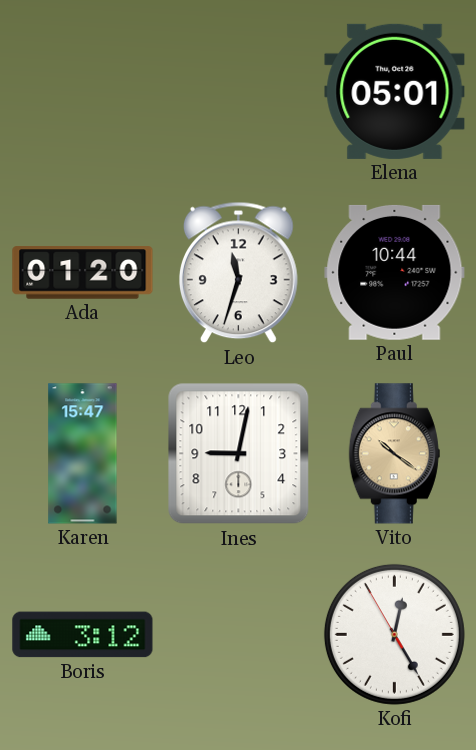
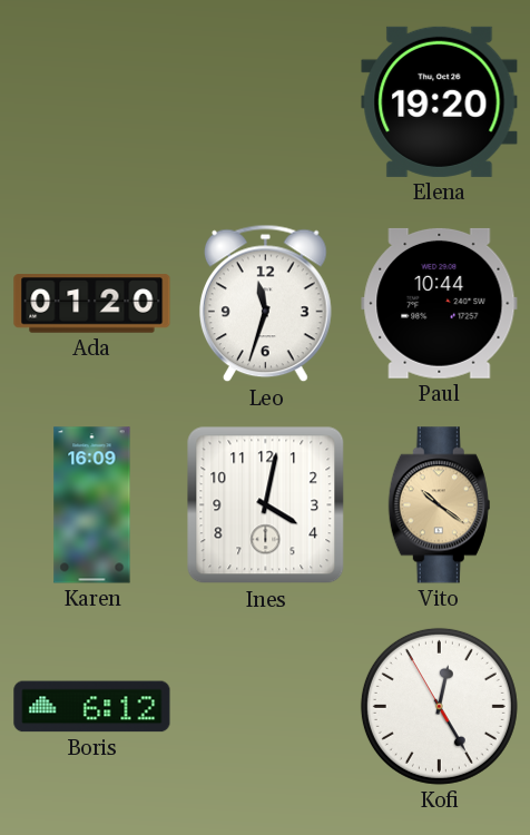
Elena: 05:01 -> 19:20
Karen: 15:47 -> 16:09
Ines: 9:02 -> 4:02
Boris: 3:12 -> 6:12
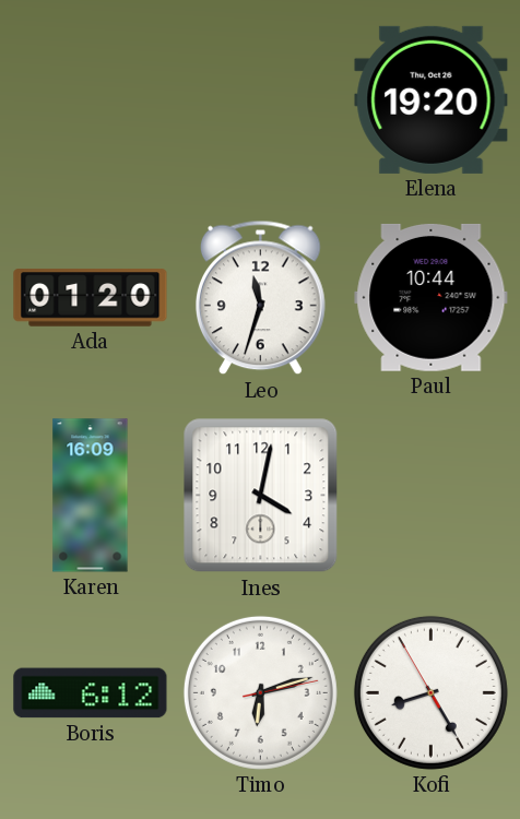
Vito: 10:21 -> none
Timo: none -> 6:12
Kofi: 12:24 -> 8:24
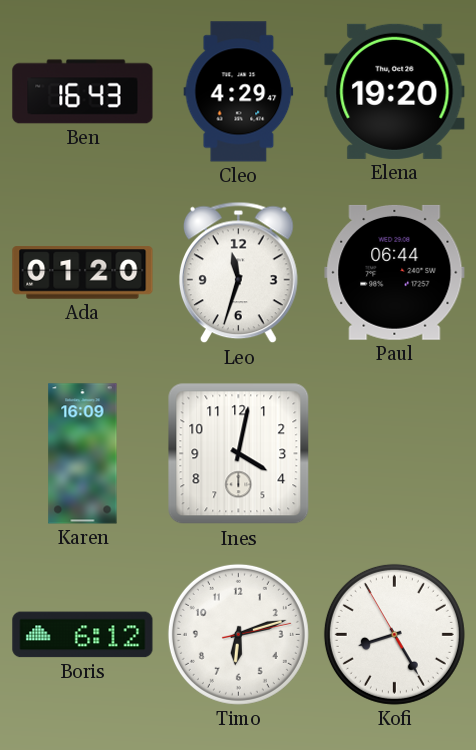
Ben: none -> 16:43
Cleo: none -> 4:29
Paul: 10:44 -> 06:44
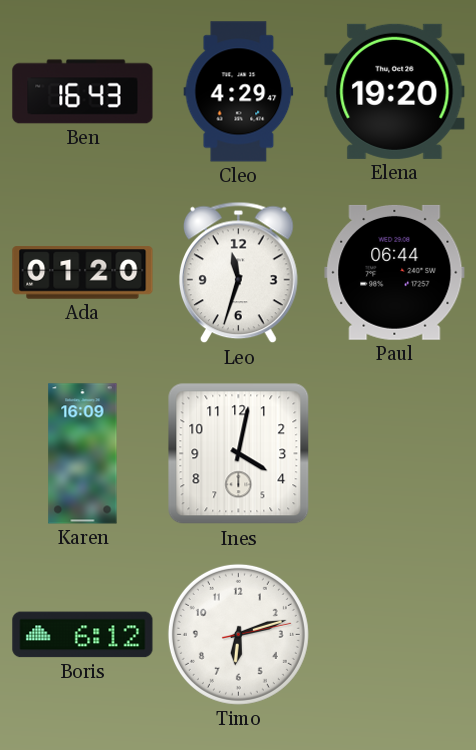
Kofi: 8:24 -> none
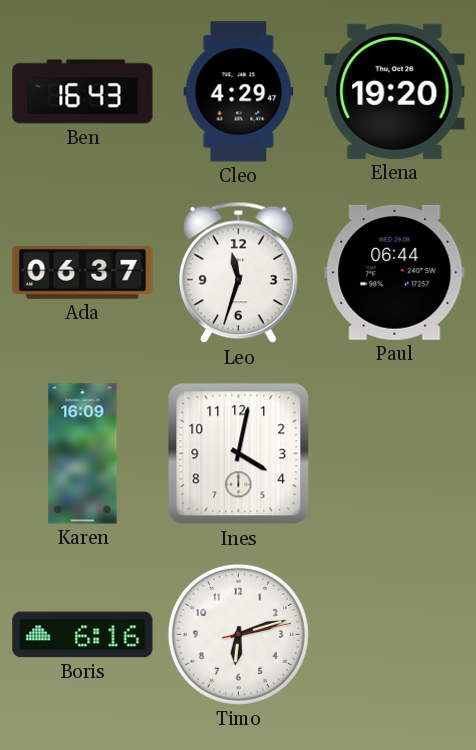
Ada: 01:20 -> 06:37
Boris: 6:12 -> 6:16
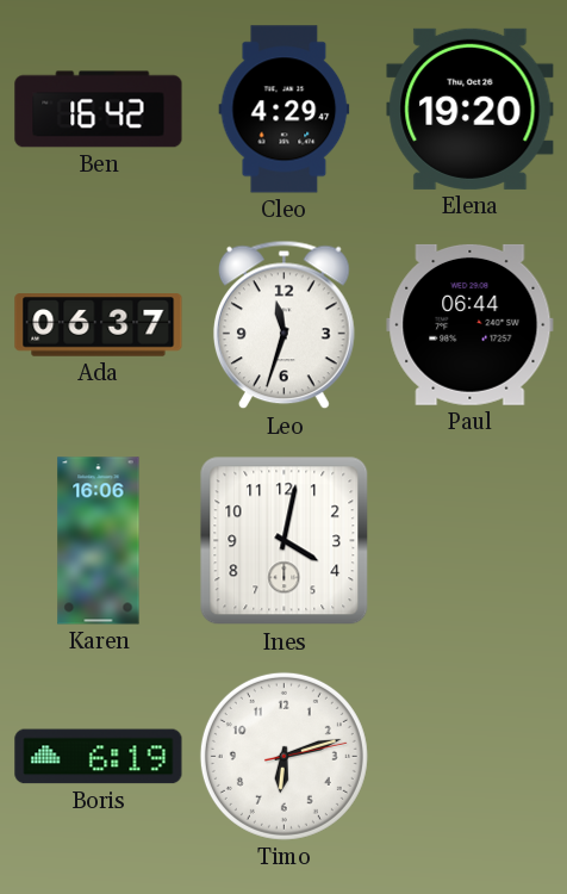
Ben: 16:43 -> 16:42
Karen: 16:09 -> 16:06
Boris: 6:16 -> 6:19
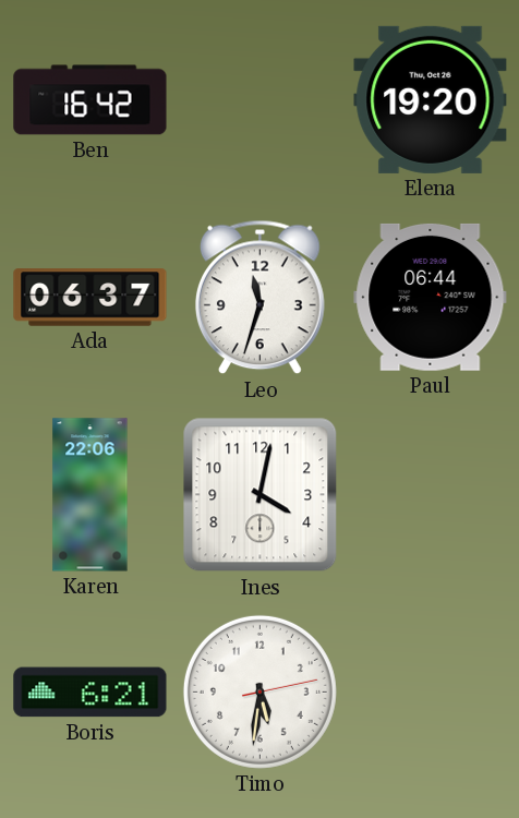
Cleo: 4:29 -> none
Karen: 16:06 -> 22:06
Boris: 6:19 -> 6:21
Timo: 6:12 -> 5:31
